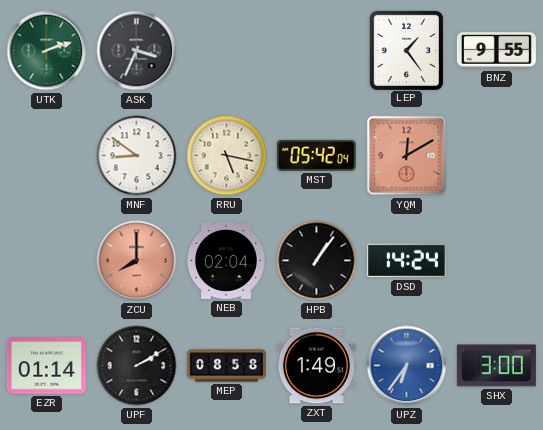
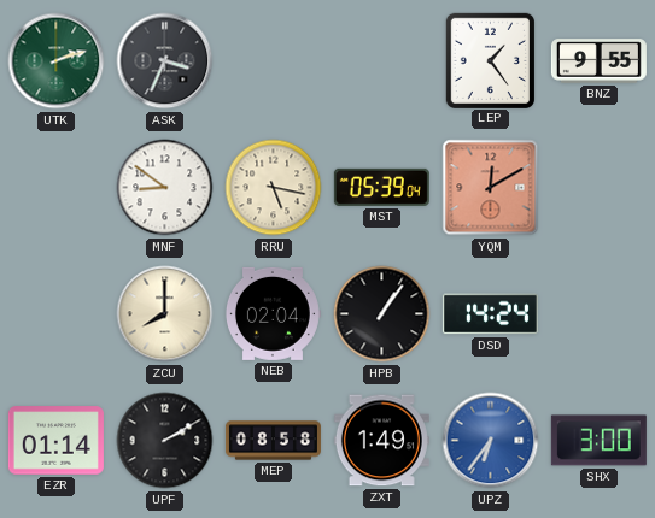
MST: 05:42 -> 05:39
ZCU dial: salmon -> cream
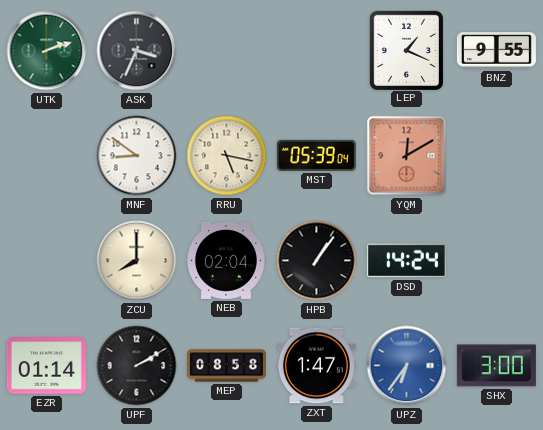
LEP: 1:24 -> 1:19
ZXT: 1:49 -> 1:47
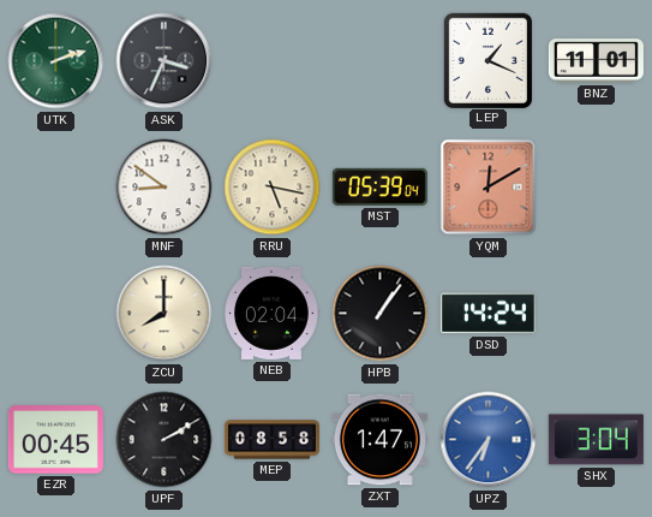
BNZ: 9:55 -> 11:01
EZR: 01:14 -> 00:45
SHX: 3:00 -> 3:04
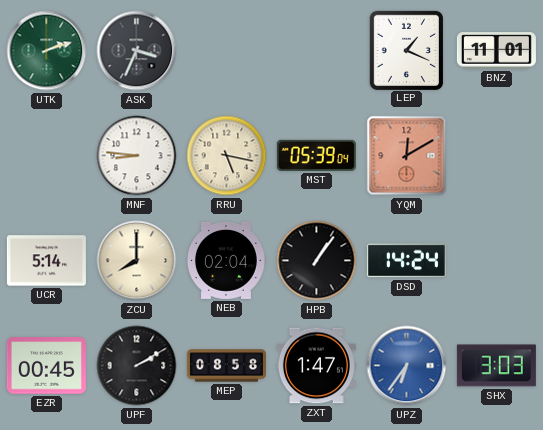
MNF: 8:51 -> 8:46
UCR: none -> 5:14
SHX: 3:04 -> 3:03
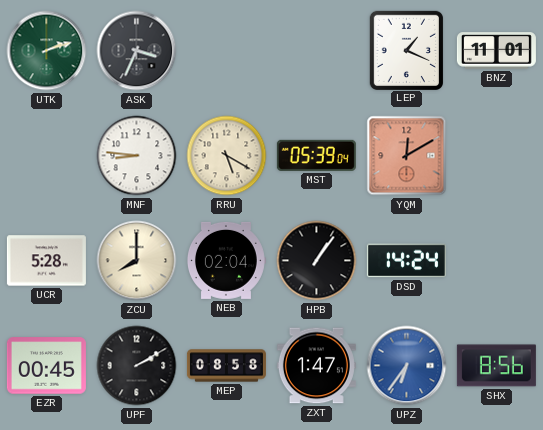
RRU: 5:17 -> 5:20
UCR: 5:14 -> 5:28
SHX: 3:03 -> 8:56
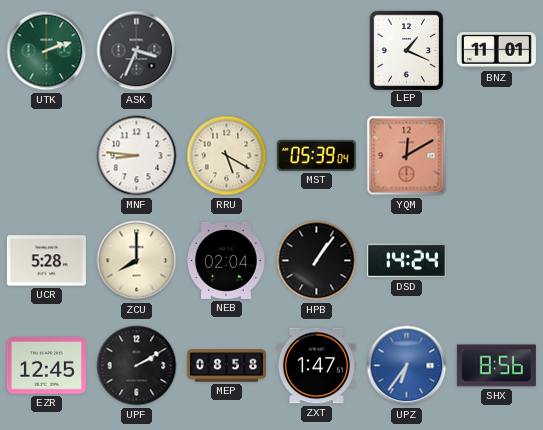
EZR: 00:45 -> 12:45
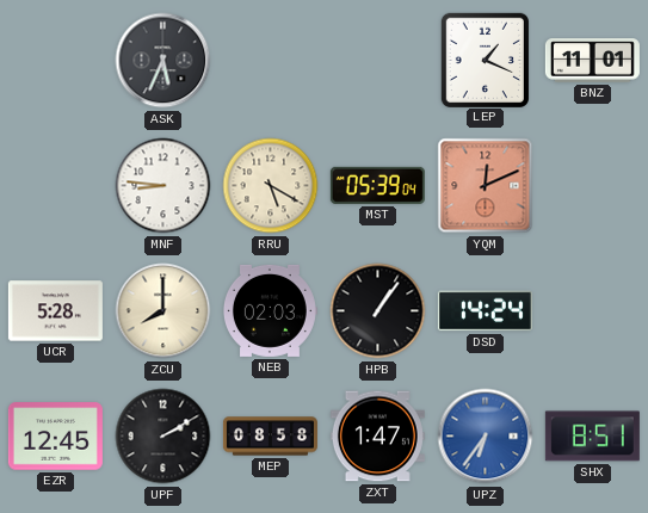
UTK: 2:12 -> none
ASK: 3:34 -> 5:34
YQM: 12:10 -> 12:11
NEB: 02:04 -> 02:03
SHX: 8:56 -> 8:51
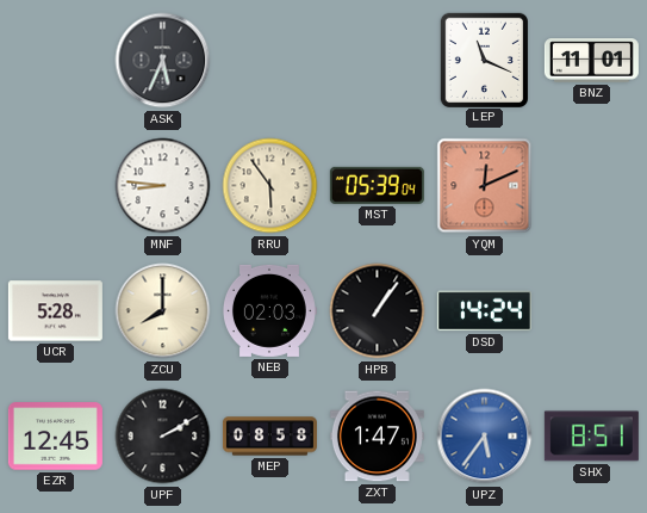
LEP: 1:19 -> 11:19
RRU: 5:20 -> 5:54
UPZ: 6:36 -> 5:36
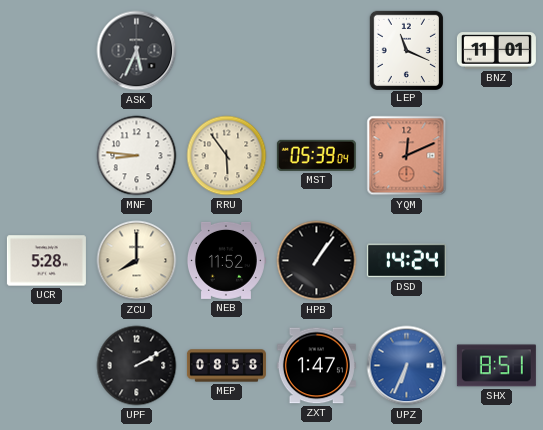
NEB: 02:03 -> 11:52
EZR: 12:45 -> none
UPZ: 5:36 -> 6:34
